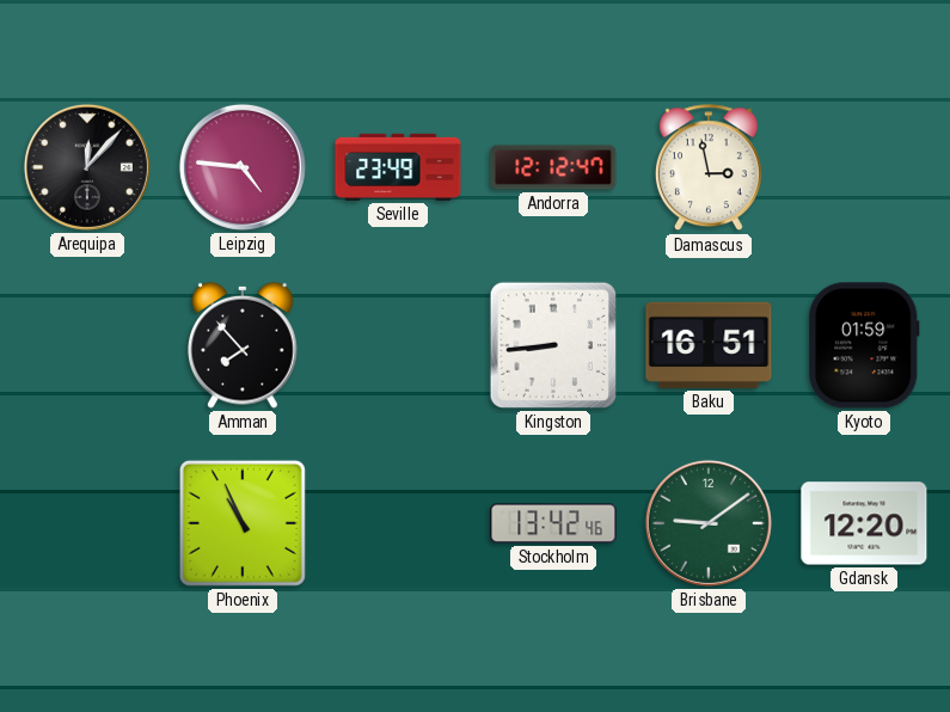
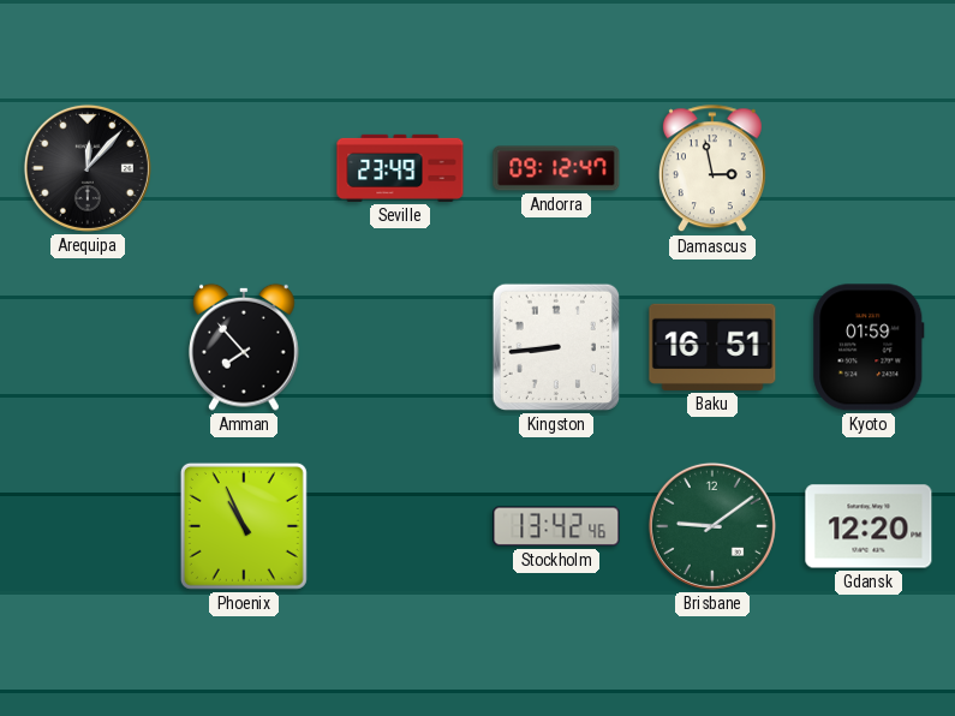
Leipzig: 4:46 -> none
Andorra: 12:12 -> 09:12
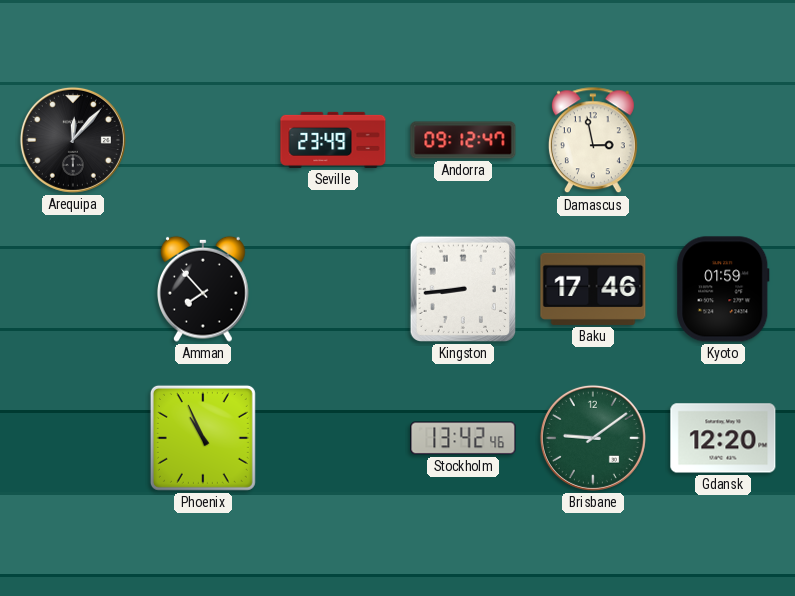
Baku: 16:51 -> 17:46
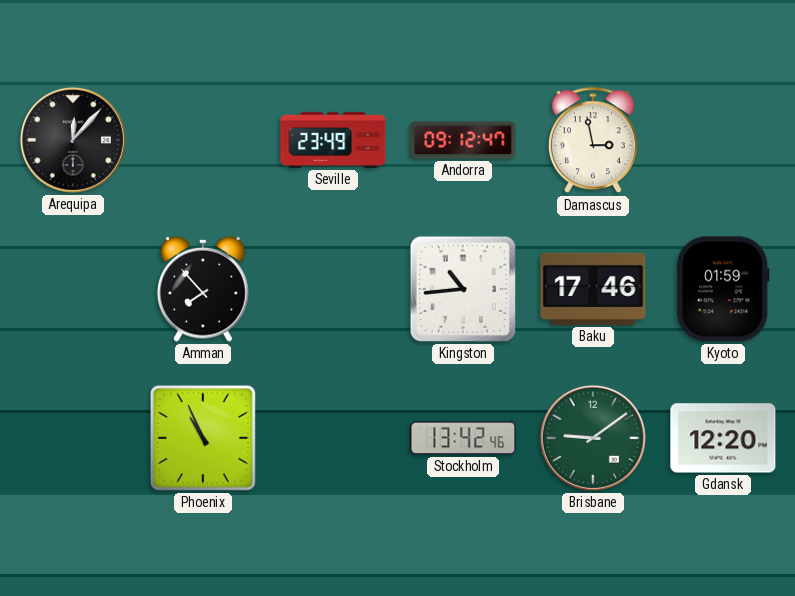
Kingston: 8:44 -> 10:44
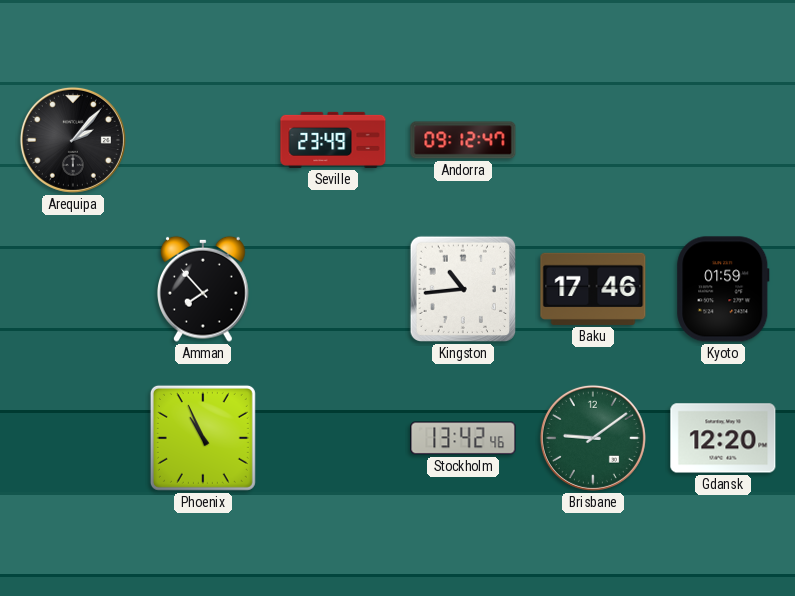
Arequipa: 12:07 -> 2:07
Damascus: 2:58 -> none
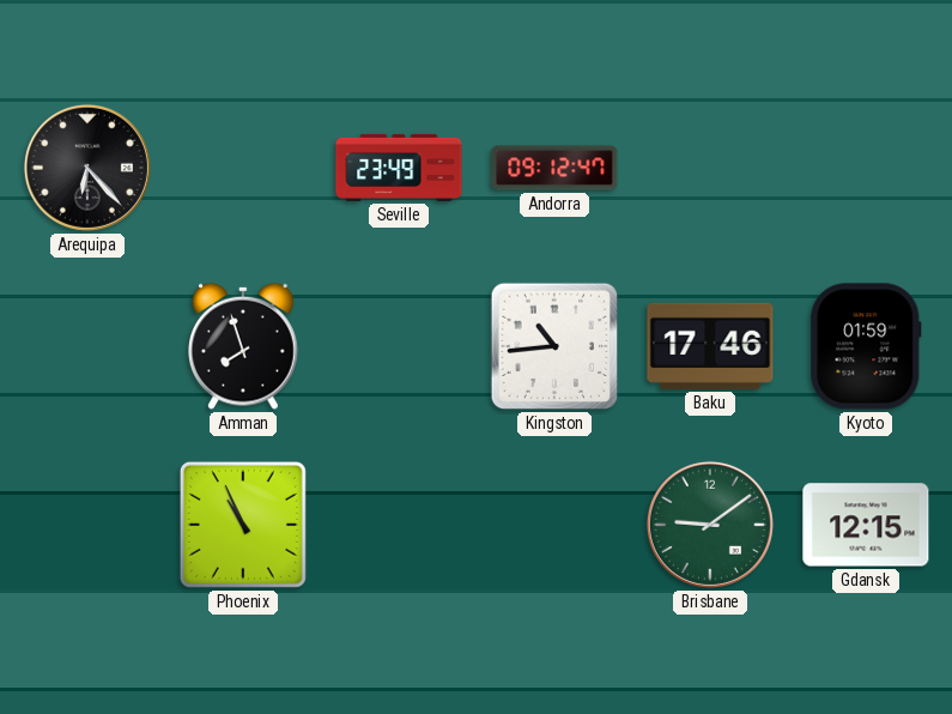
Arequipa: 2:07 -> 6:23
Amman: 7:53 -> 7:57
Stockholm: 13:42 -> none
Gdansk: 12:20 -> 12:15
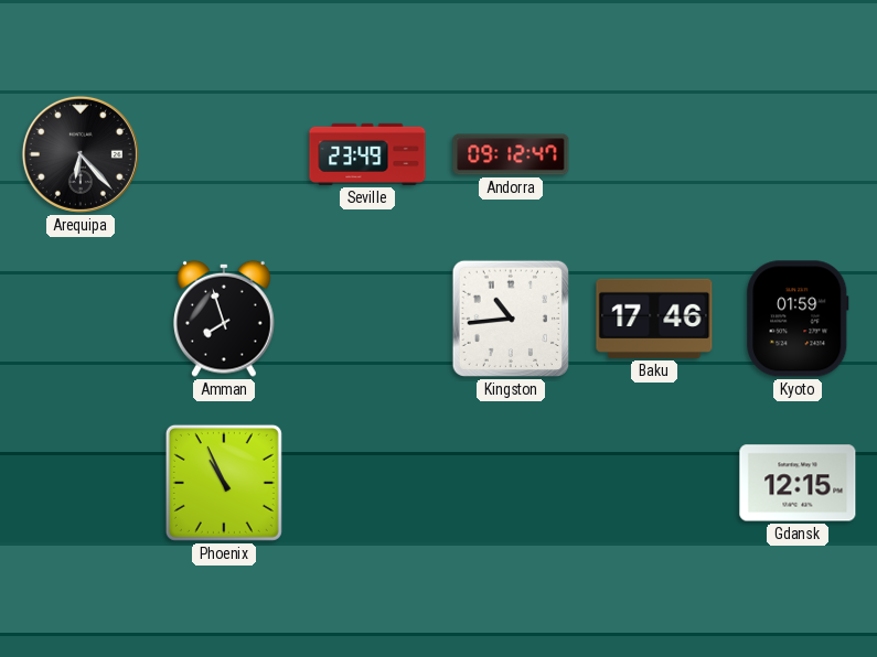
Brisbane: 9:09 -> none
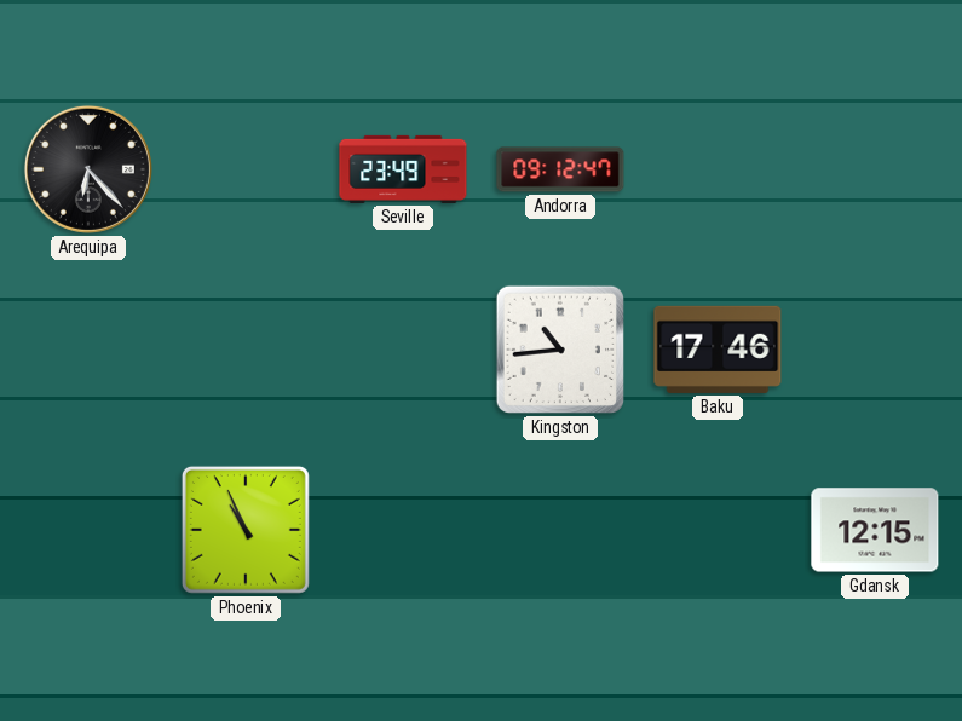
Amman: 7:57 -> none
Kyoto: 01:59 -> none
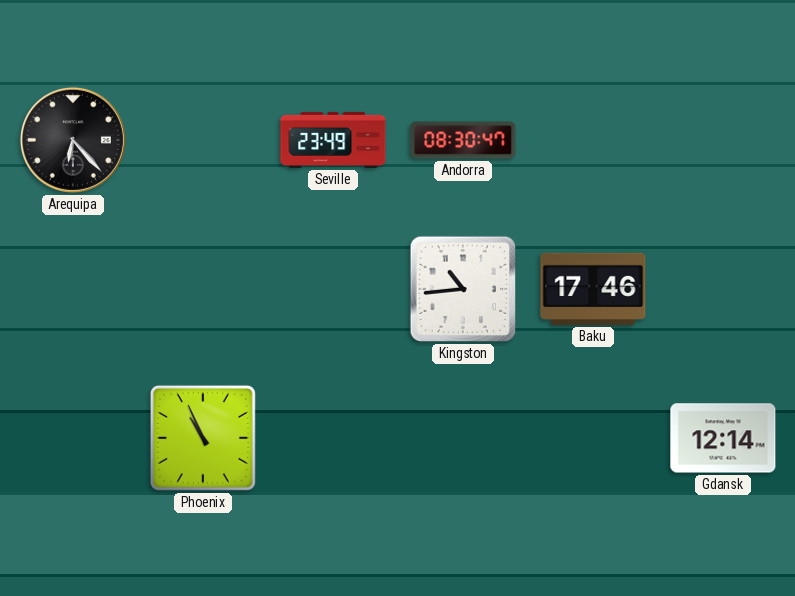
Andorra: 09:12 -> 08:30
Gdansk: 12:15 -> 12:14
